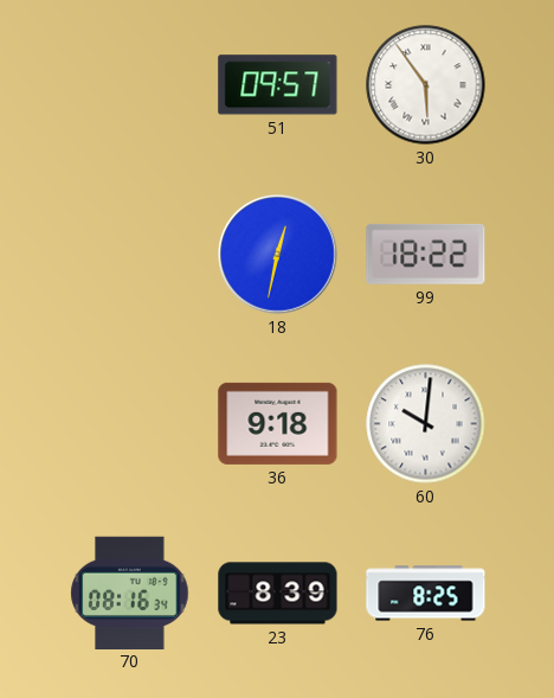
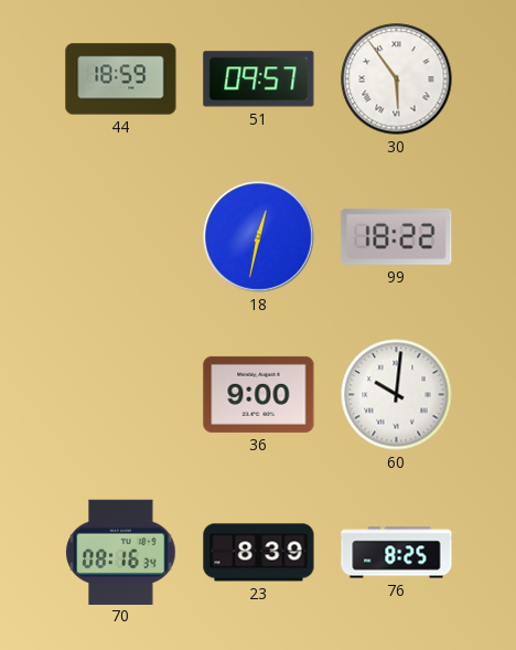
44: none -> 18:59
36: 9:18 -> 9:00
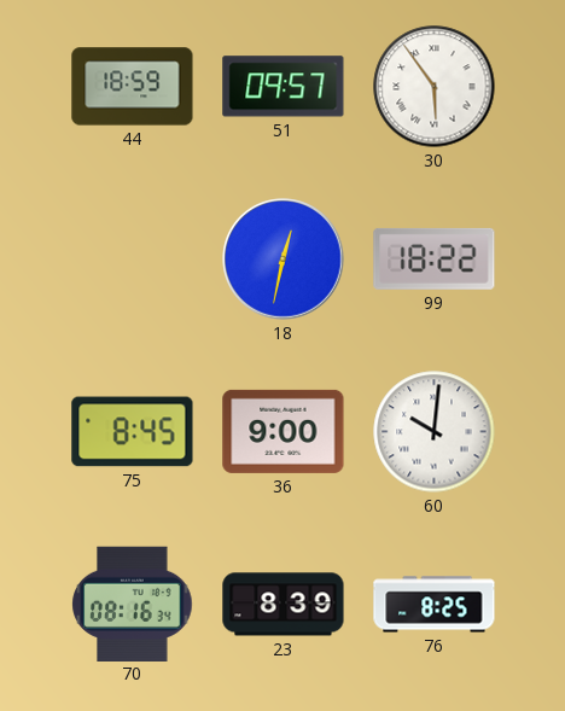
75: none -> 8:45
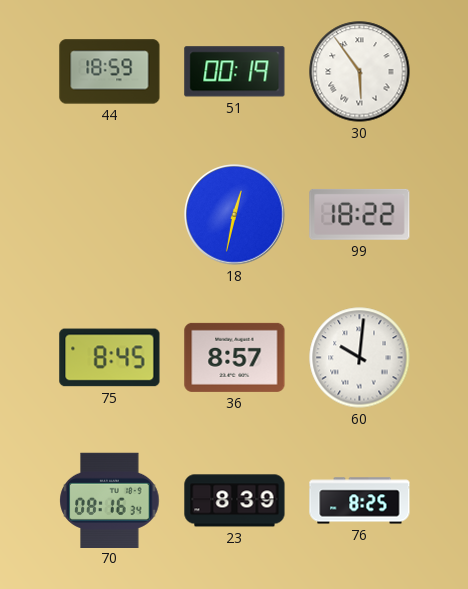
51: 09:57 -> 00:19
36: 9:00 -> 8:57
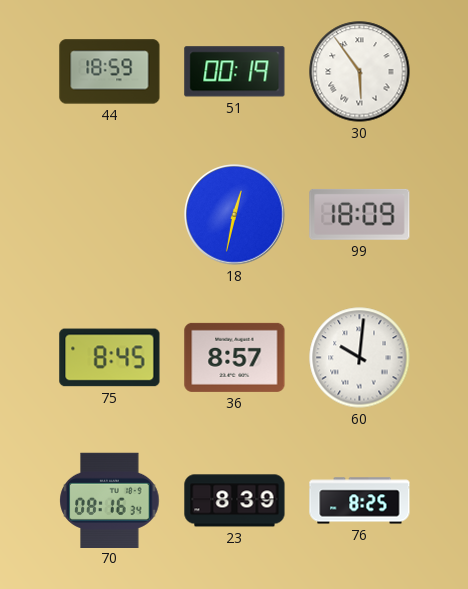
99: 18:22 -> 18:09
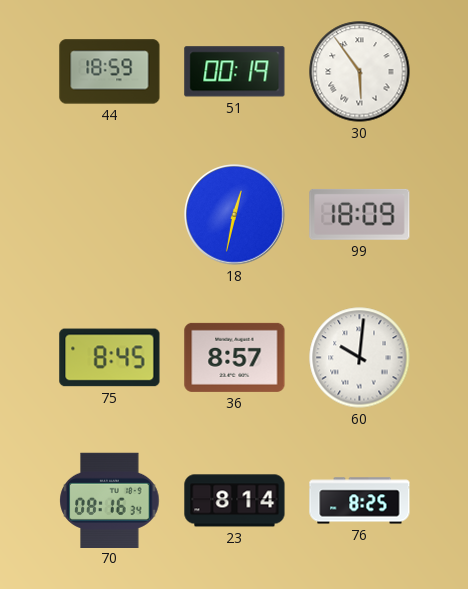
23: 8:39 -> 8:14
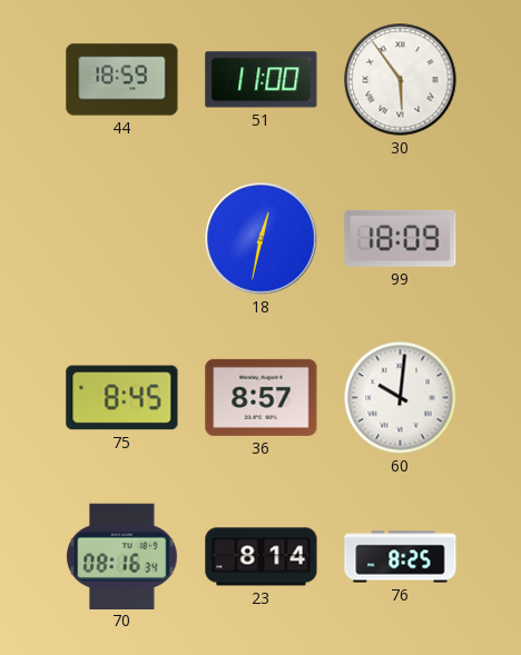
51: 00:19 -> 11:00
